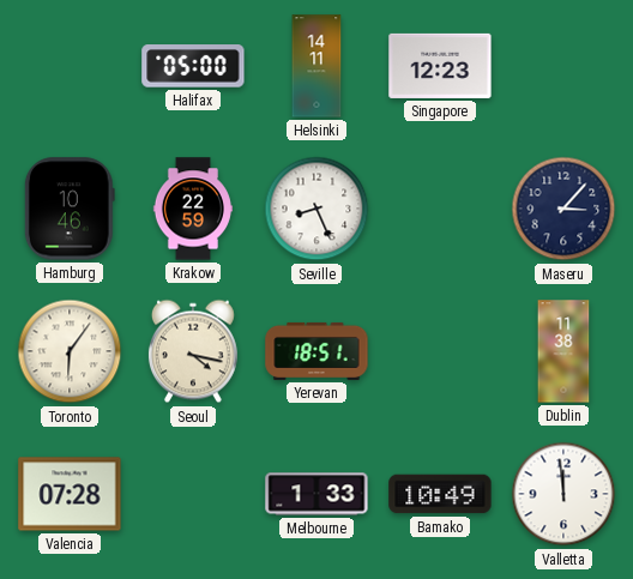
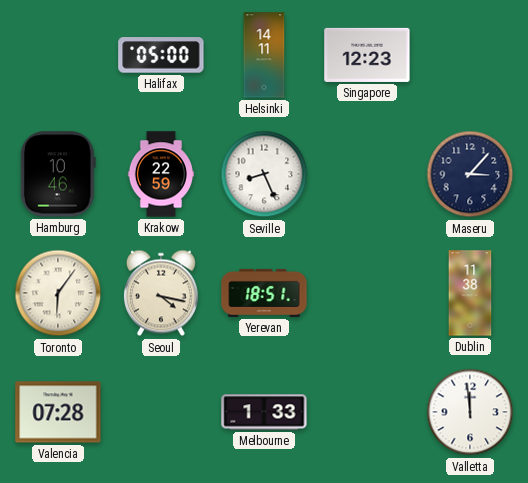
Bamako: 10:49 -> none
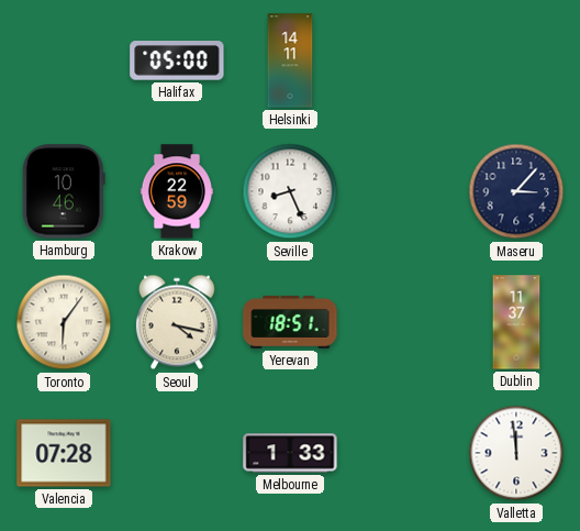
Singapore: 12:23 -> none
Dublin: 11:38 -> 11:37
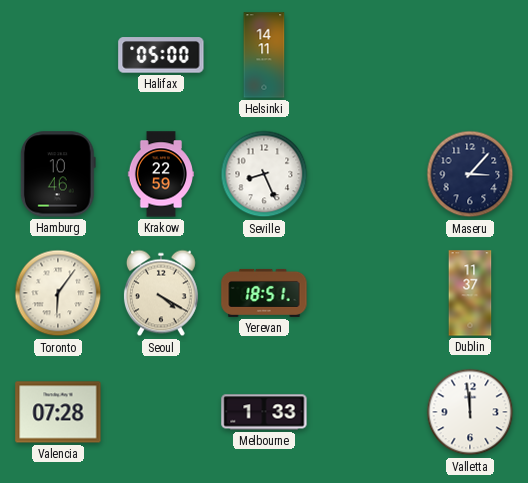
Seoul: 4:17 -> 4:20
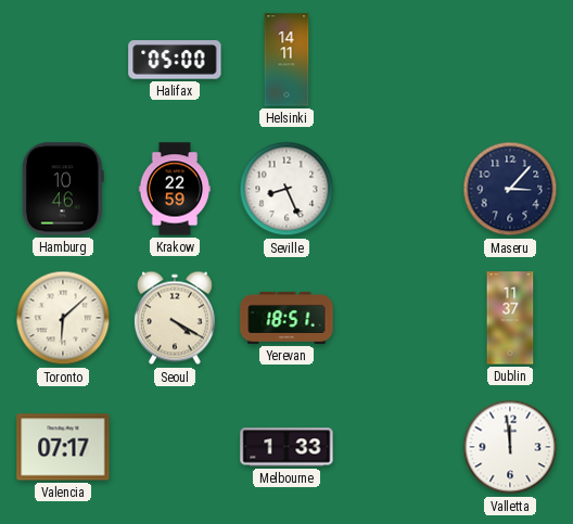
Toronto: 6:06 -> 6:08
Valencia: 07:28 -> 07:17
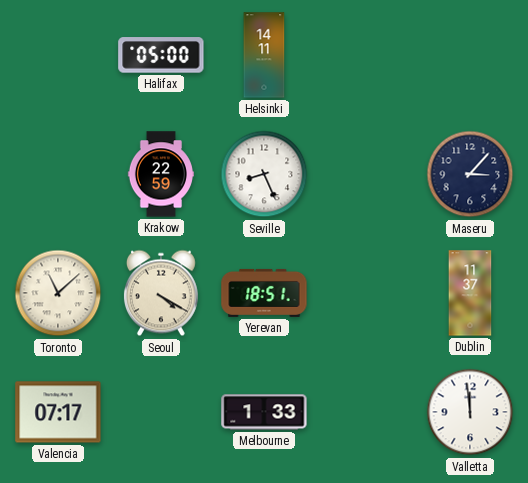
Hamburg: 10:46 -> none
Toronto: 6:08 -> 11:08
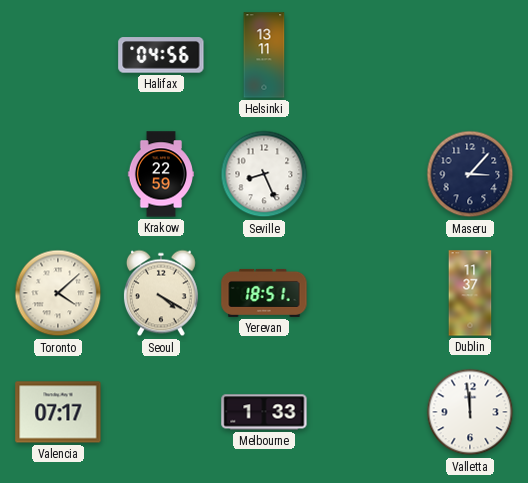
Halifax: 05:00 -> 04:56
Helsinki: 14:11 -> 13:11
Toronto: 11:08 -> 4:08
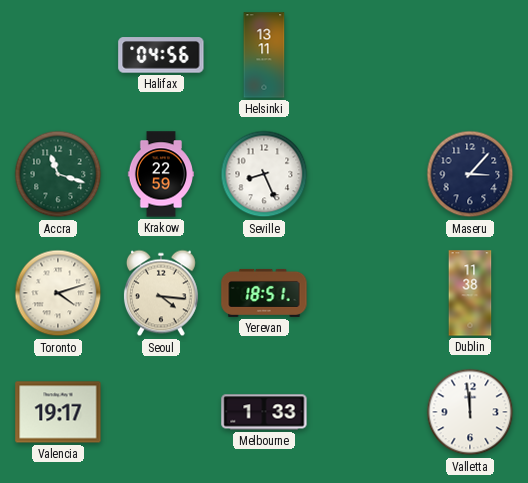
Accra: none -> 11:18
Toronto: 4:08 -> 4:12
Seoul: 4:20 -> 4:16
Dublin: 11:37 -> 11:38
Valencia: 07:17 -> 19:17
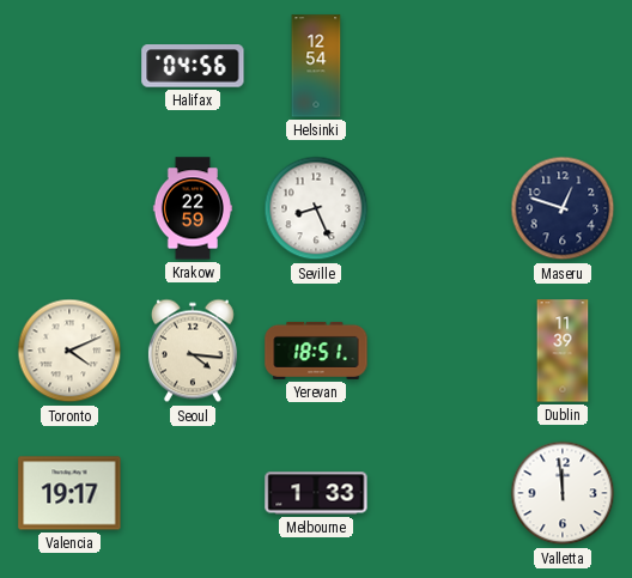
Helsinki: 13:11 -> 12:54
Accra: 11:18 -> none
Maseru: 3:07 -> 12:48
Toronto: 4:12 -> 4:11
Dublin: 11:38 -> 11:39
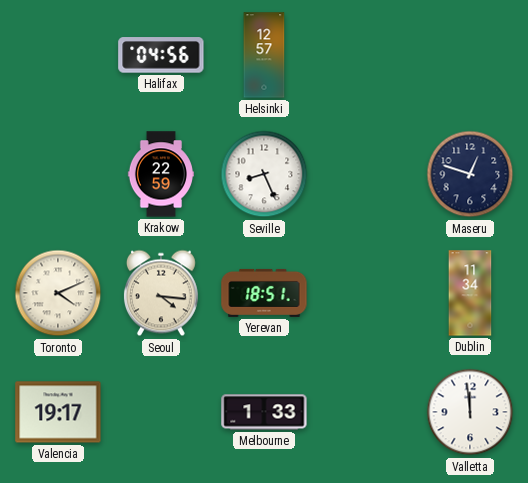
Helsinki: 12:54 -> 12:57
Dublin: 11:39 -> 11:34
